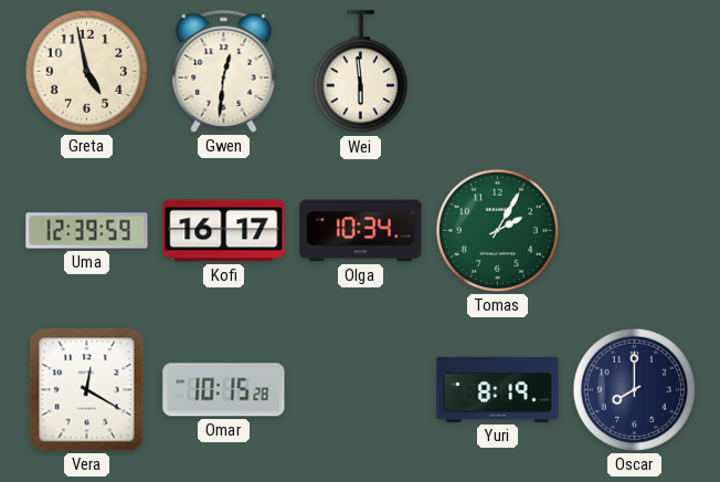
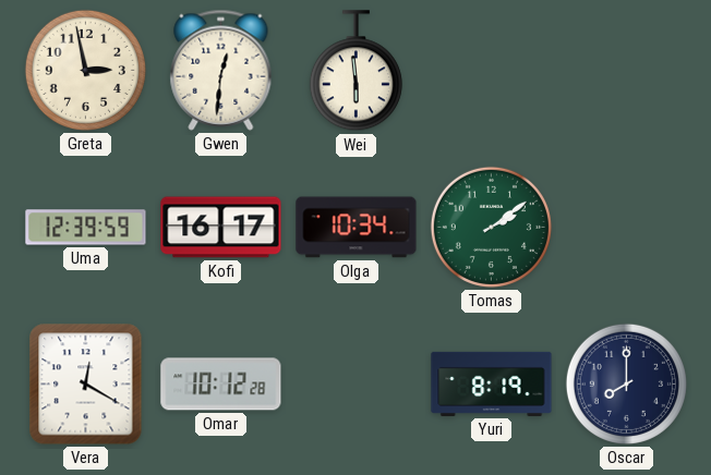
Greta: 4:58 -> 2:58
Tomas: 2:05 -> 2:09
Omar: 10:15 -> 10:12
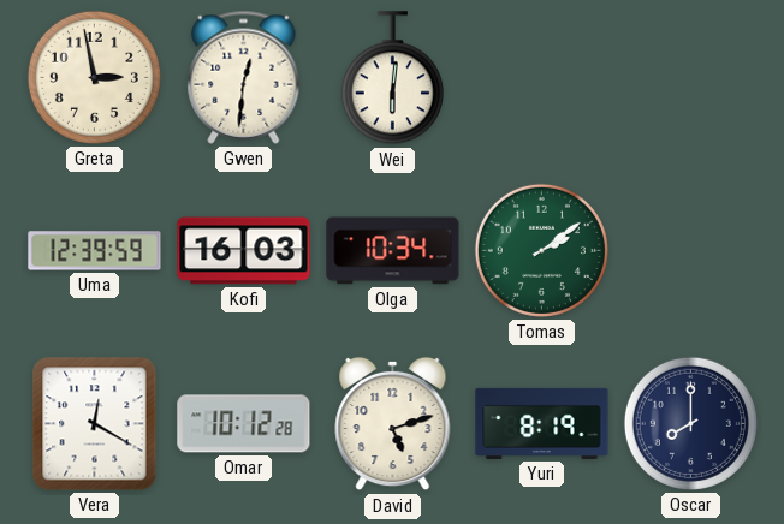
Wei: 5:59 -> 6:01
Kofi: 16:17 -> 16:03
David: none -> 5:12
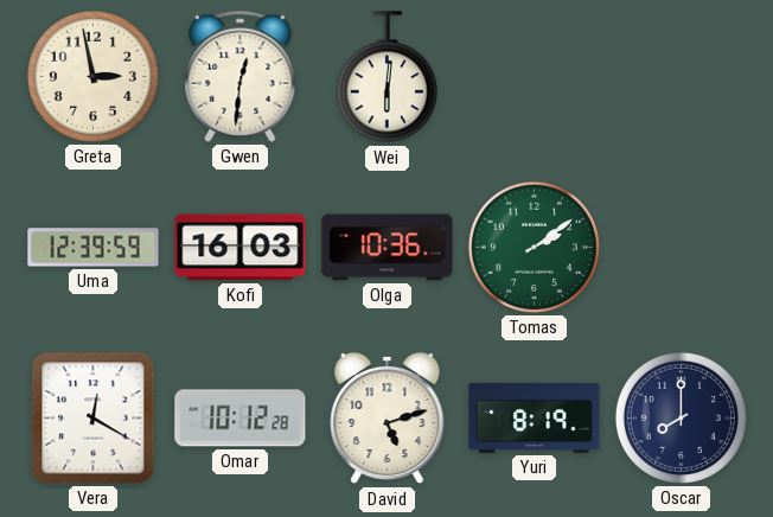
Olga: 10:34 -> 10:36
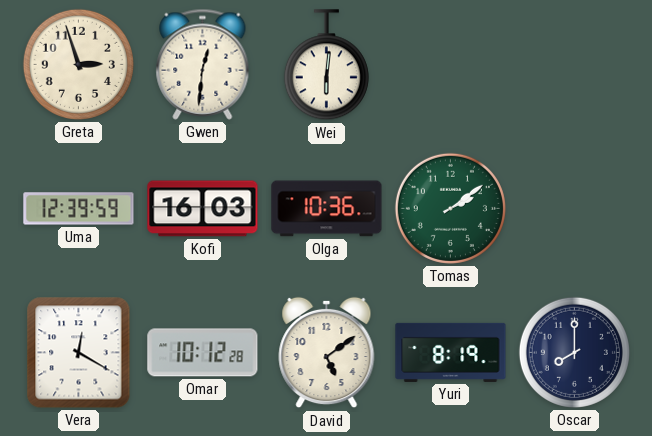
Greta: 2:58 -> 2:57
David: 5:12 -> 5:09
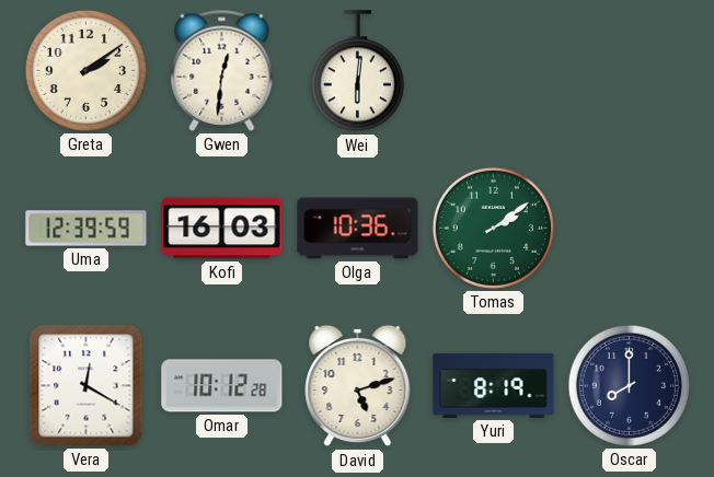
Greta: 2:57 -> 2:09
David: 5:09 -> 5:12
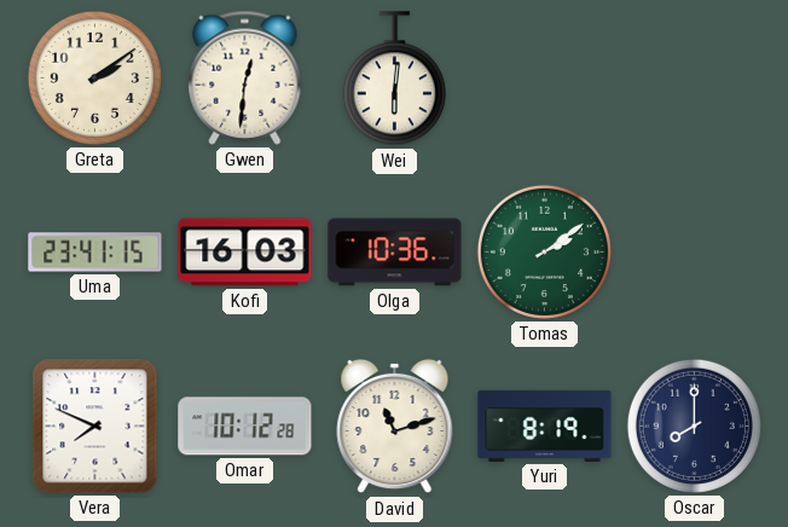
Uma: 12:39 -> 23:41
Vera: 12:20 -> 7:49
David: 5:12 -> 11:12
